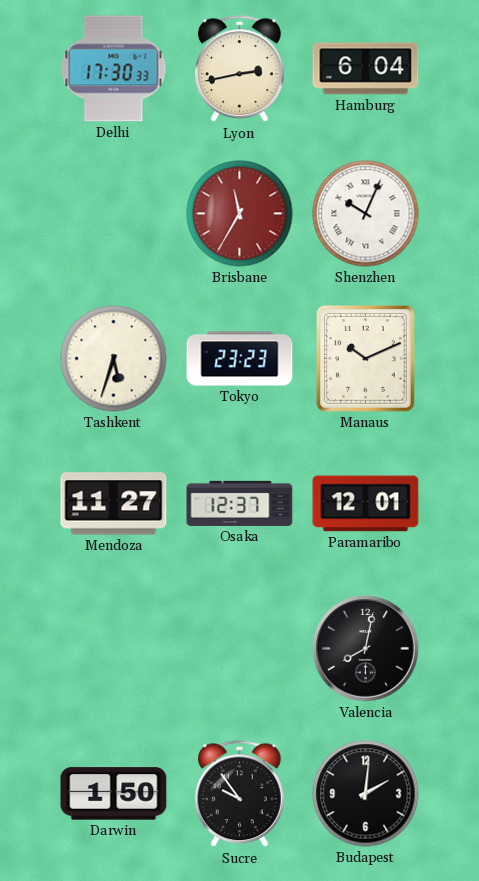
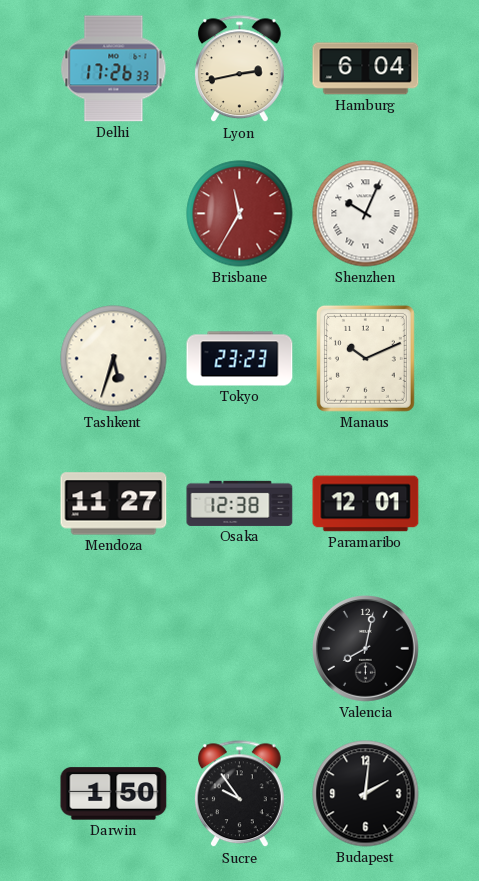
Delhi: 17:30 -> 17:26
Osaka: 12:37 -> 12:38
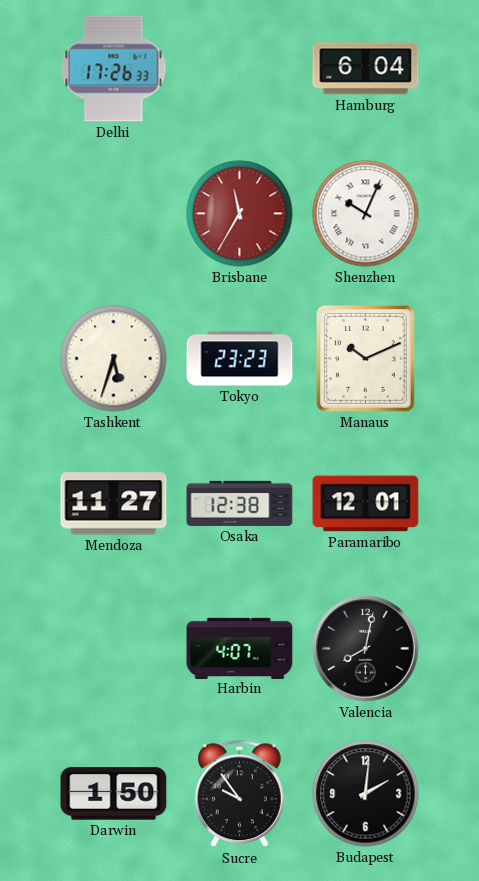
Lyon: 2:43 -> none
Harbin: none -> 4:07
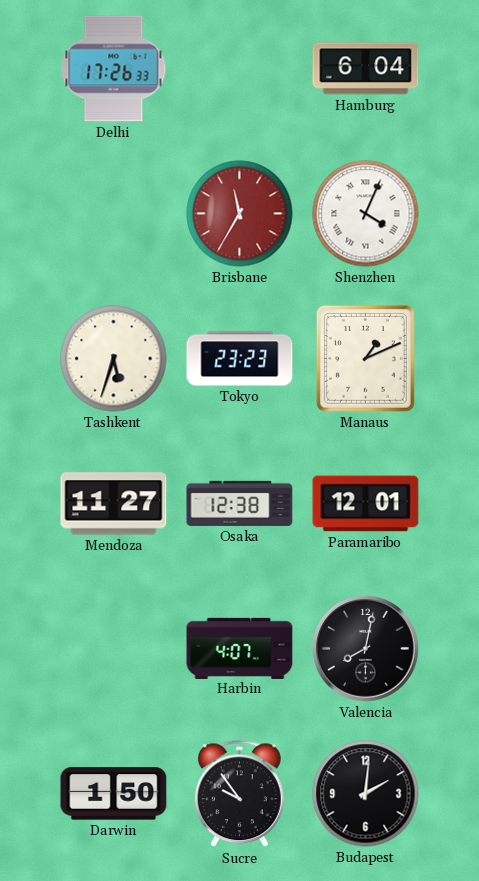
Shenzhen: 10:04 -> 4:04
Manaus: 10:11 -> 1:11
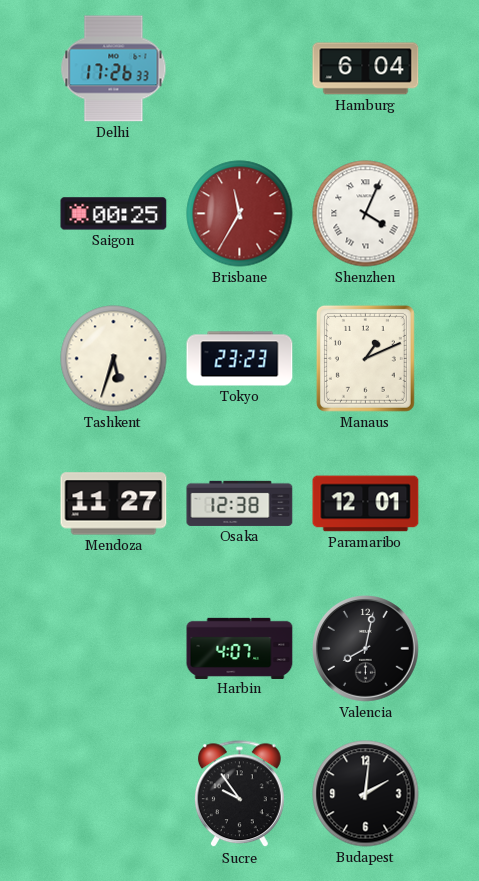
Saigon: none -> 00:25
Darwin: 1:50 -> none
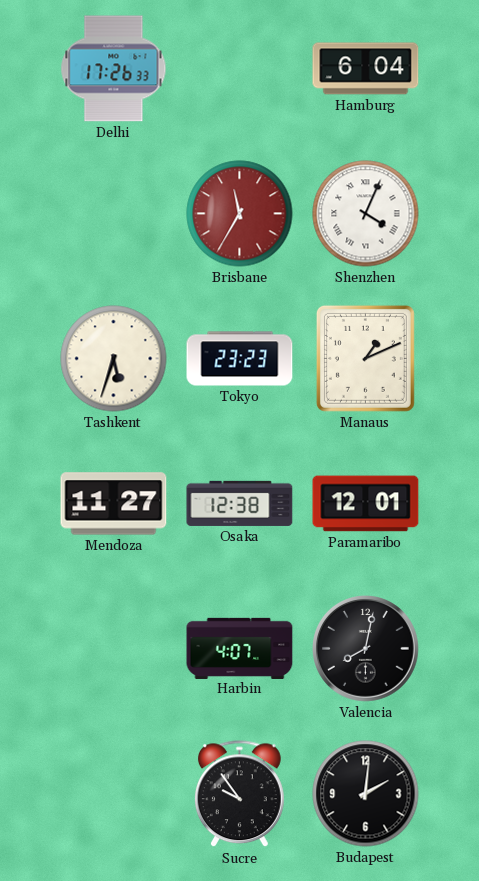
Saigon: 00:25 -> none
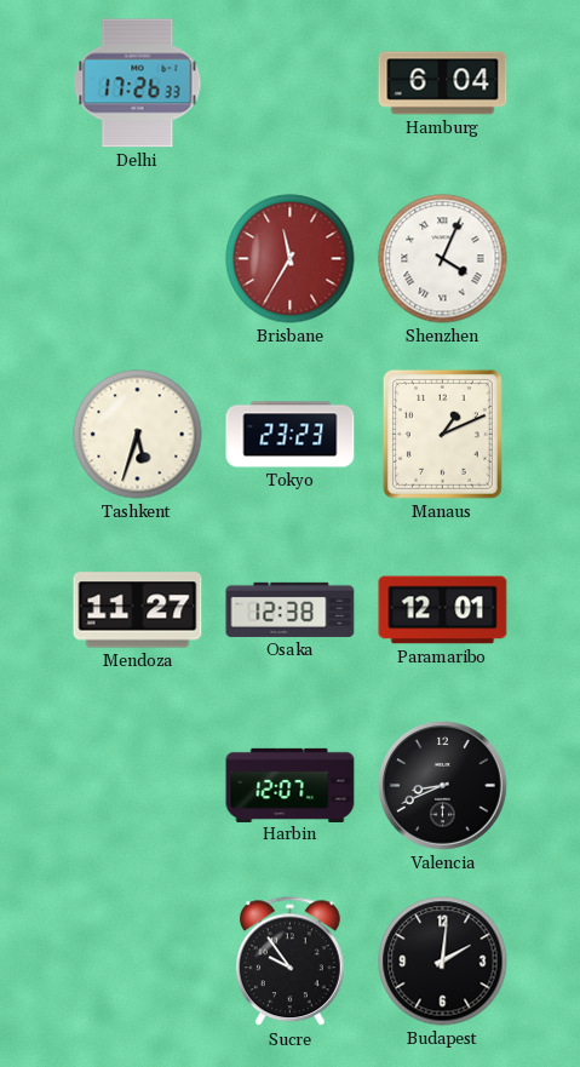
Harbin: 4:07 -> 12:07
Valencia: 8:02 -> 8:41
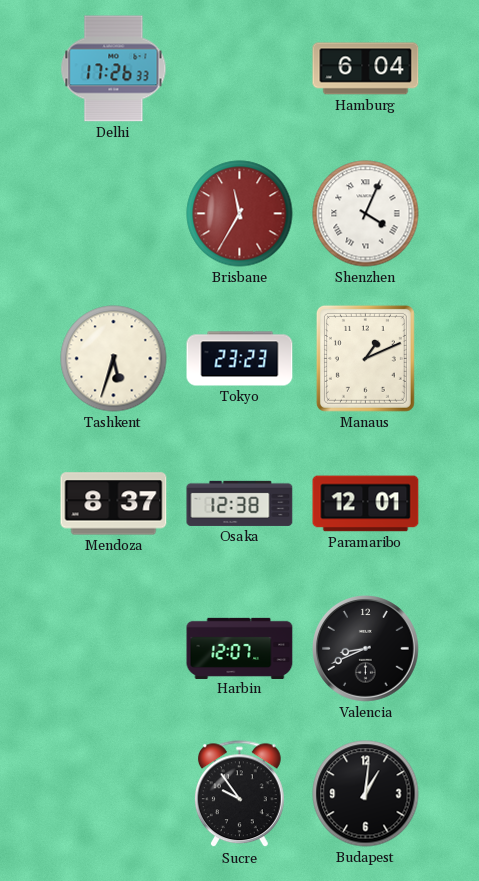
Mendoza: 11:27 -> 8:37
Budapest: 2:01 -> 1:01
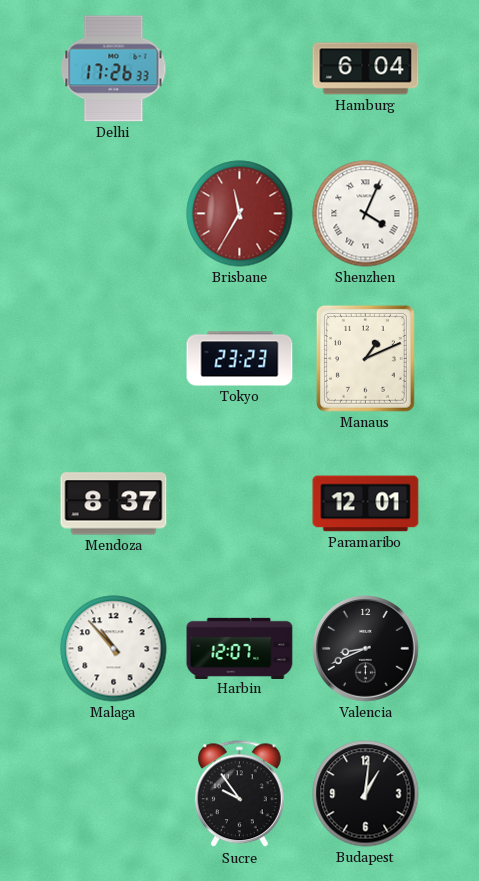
Tashkent: 5:33 -> none
Osaka: 12:38 -> none
Malaga: none -> 10:53
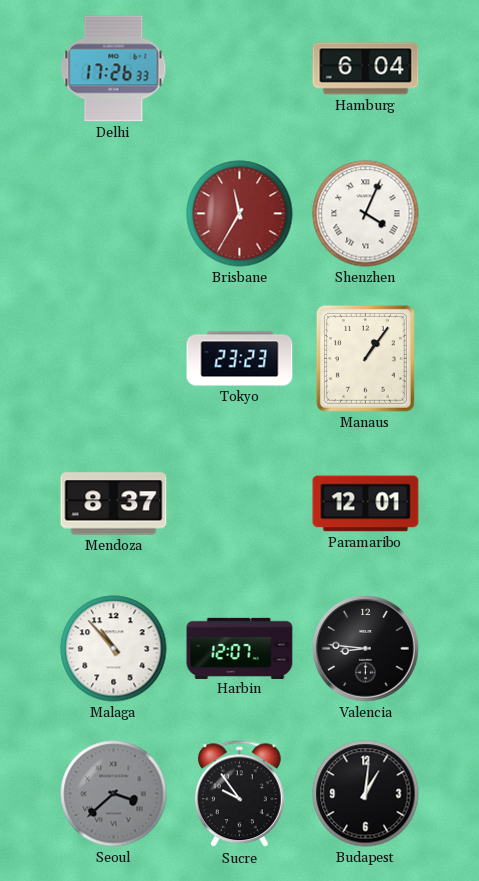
Manaus: 1:11 -> 1:06
Valencia: 8:41 -> 8:46
Seoul: none -> 3:38
